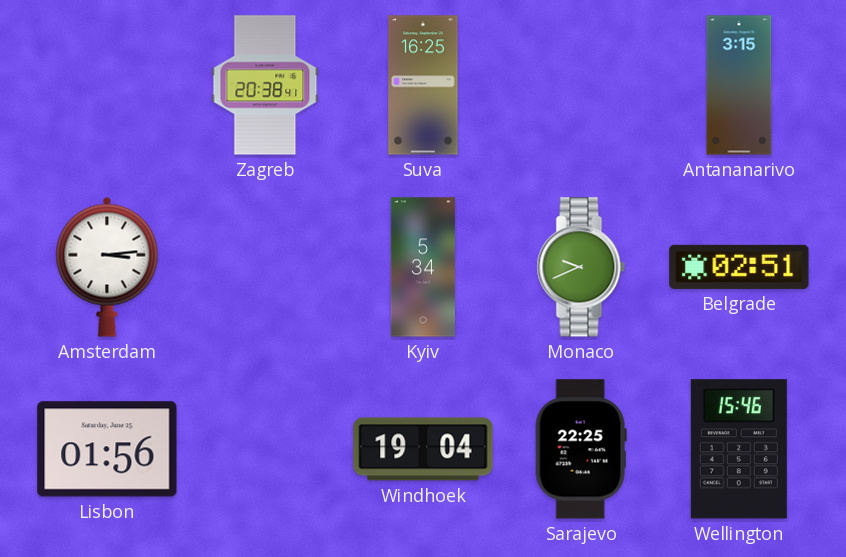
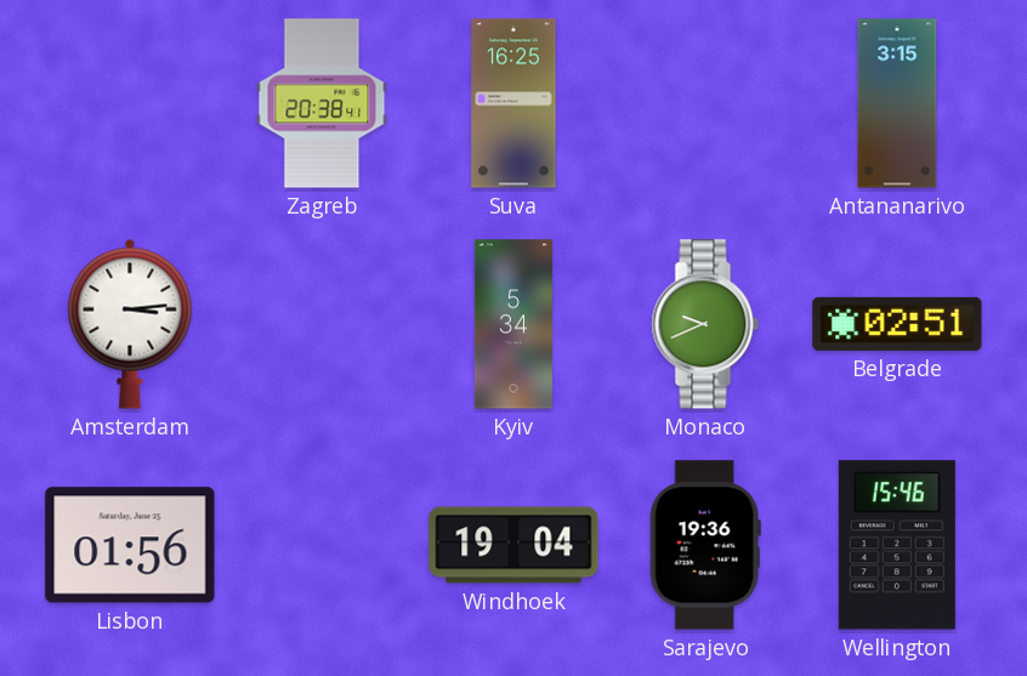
Sarajevo: 22:25 -> 19:36
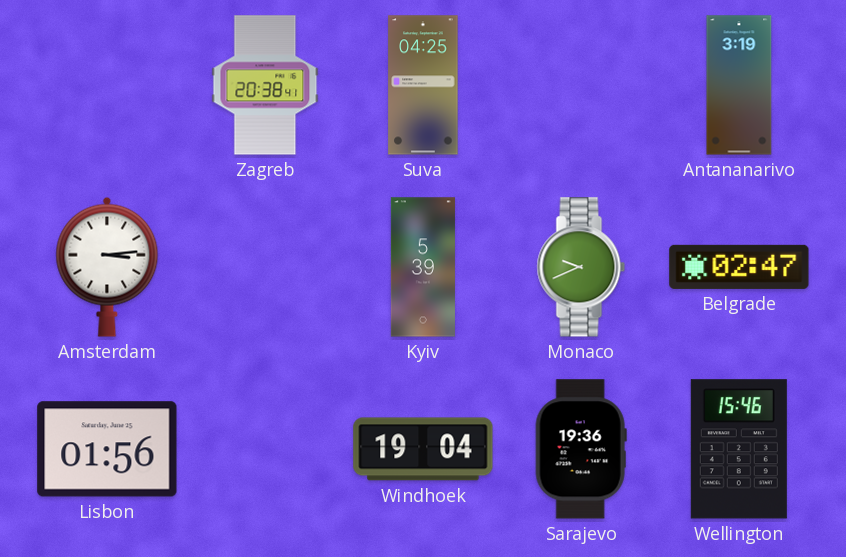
Suva: 16:25 -> 04:25
Antananarivo: 3:15 -> 3:19
Kyiv: 5:34 -> 5:39
Belgrade: 02:51 -> 02:47
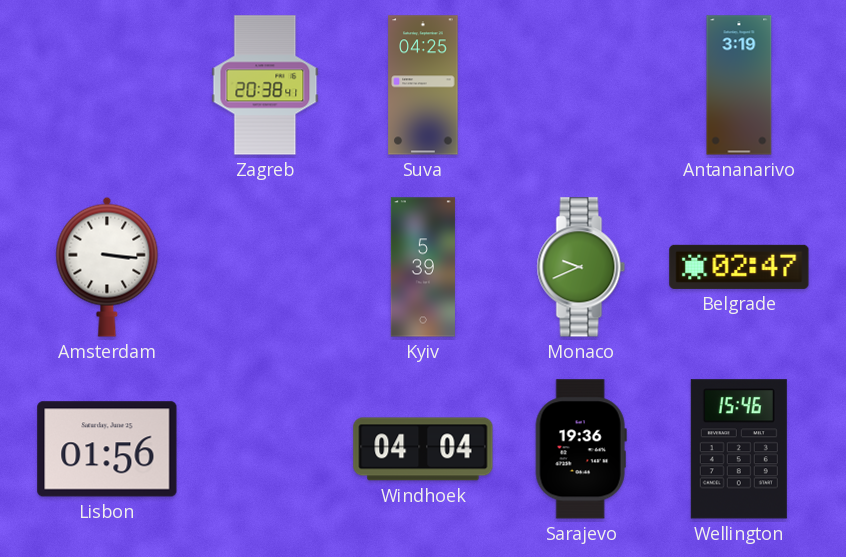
Amsterdam: 3:14 -> 3:16
Windhoek: 19:04 -> 04:04
